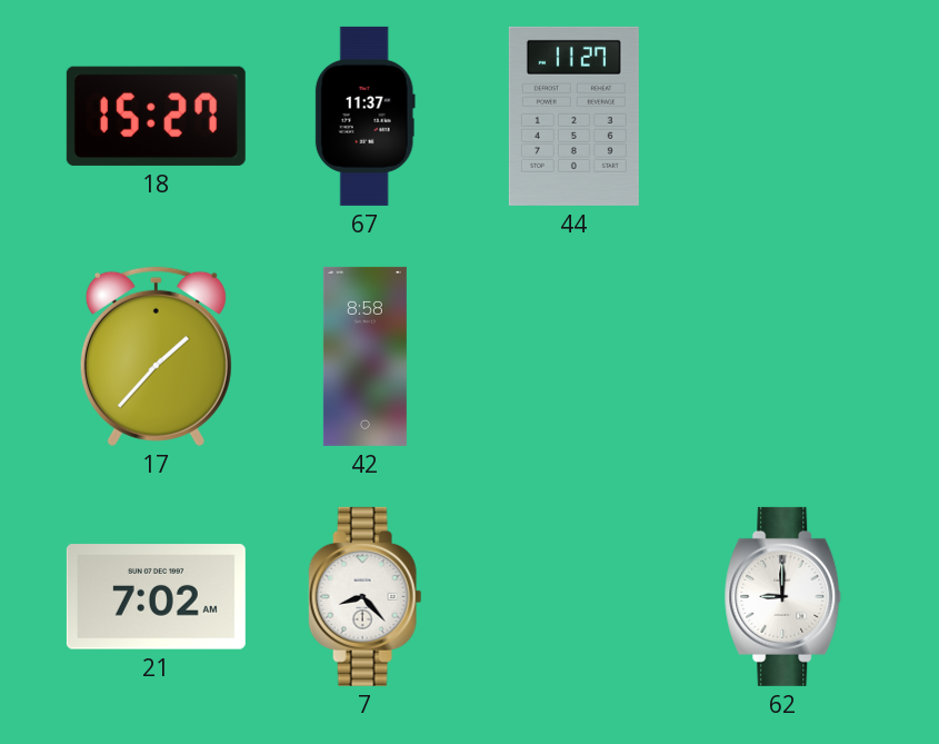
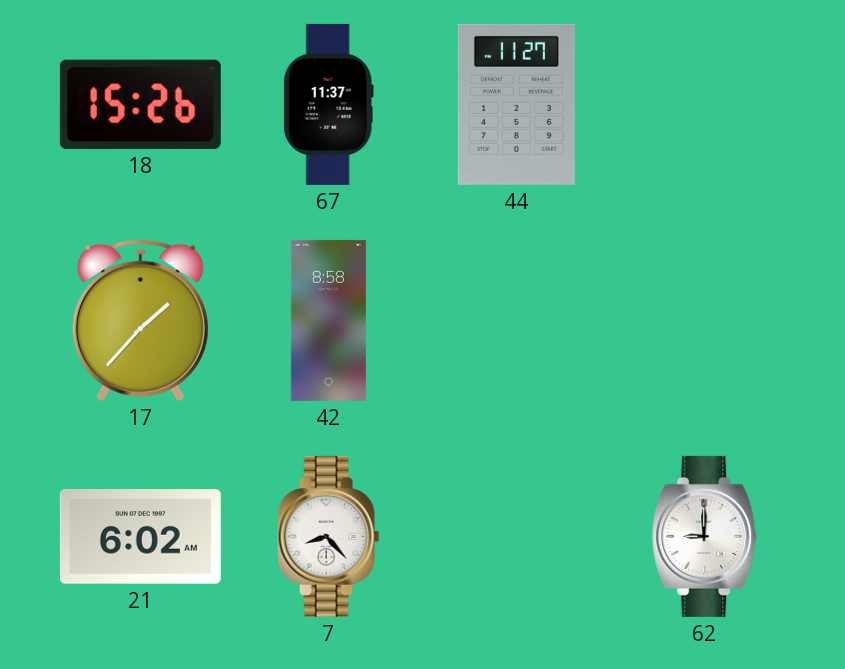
18: 15:27 -> 15:26
21: 7:02 -> 6:02
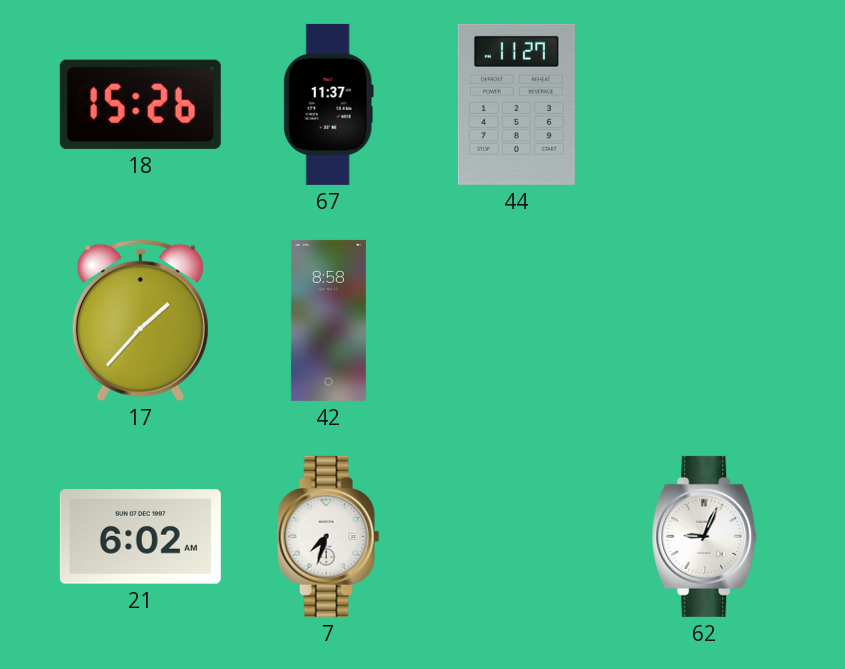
7: 8:23 -> 7:33
62: 9:00 -> 9:04
